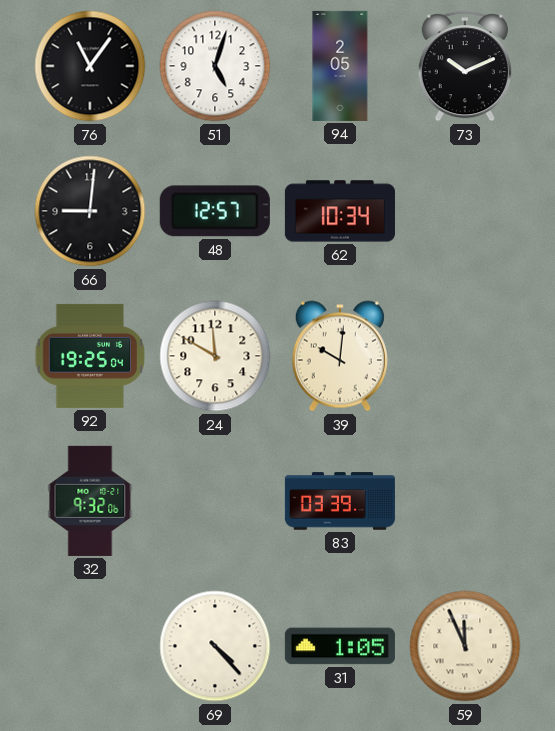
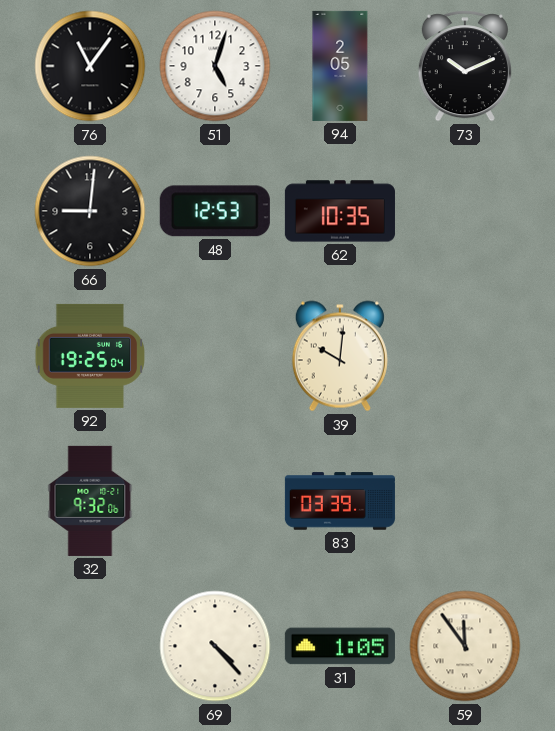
48: 12:57 -> 12:53
62: 10:34 -> 10:35
24: 11:50 -> none
59: 11:56 -> 11:54
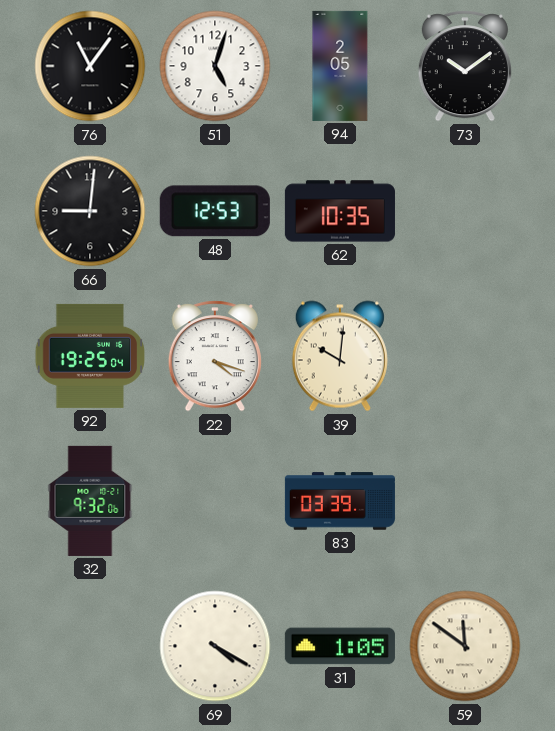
73: 10:11 -> 10:09
22: none -> 4:18
69: 4:23 -> 4:20
59: 11:54 -> 11:51
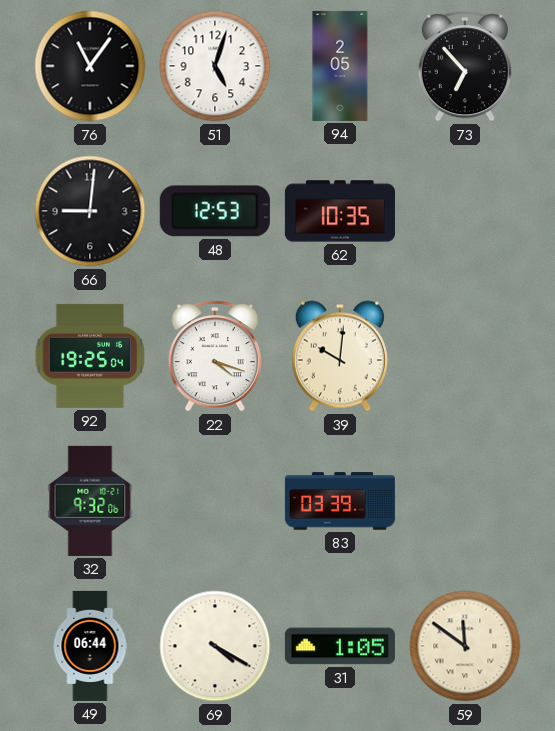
73: 10:09 -> 6:53
49: none -> 06:44
